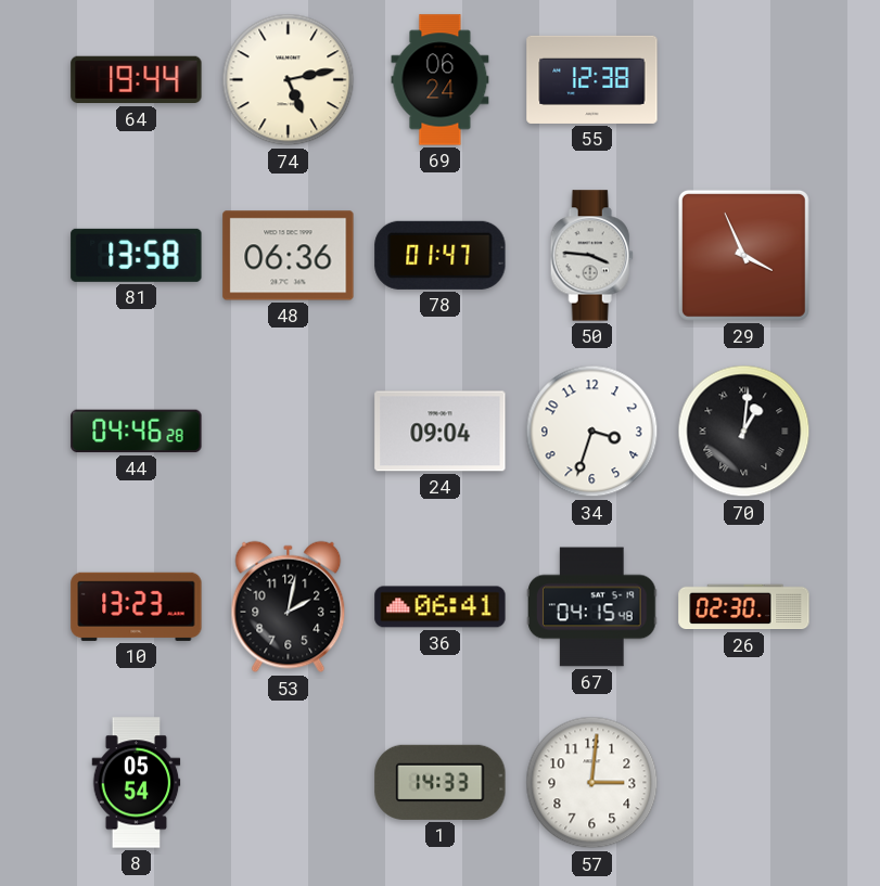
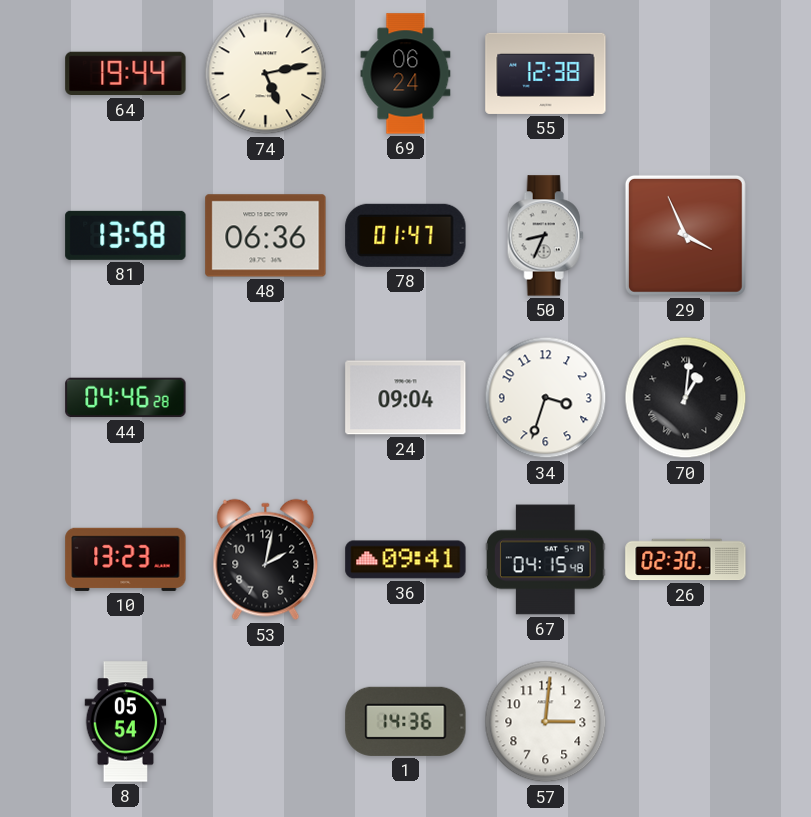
50: 3:46 -> 8:34
36: 06:41 -> 09:41
1: 14:33 -> 14:36
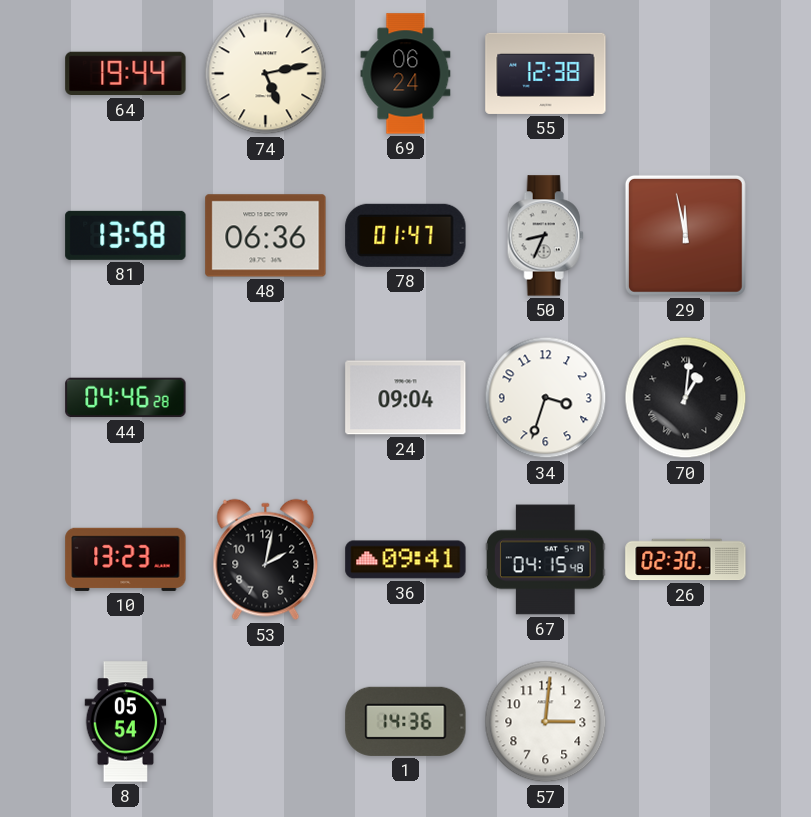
29: 3:56 -> 11:58
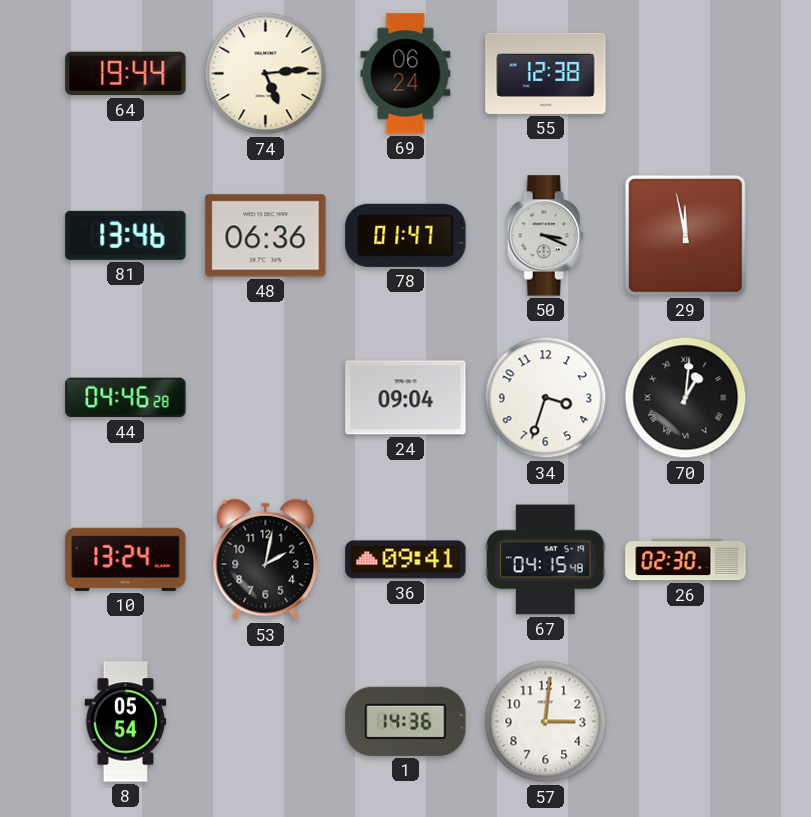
74: 5:13 -> 5:14
81: 13:58 -> 13:46
50: 8:34 -> 3:19
10: 13:23 -> 13:24
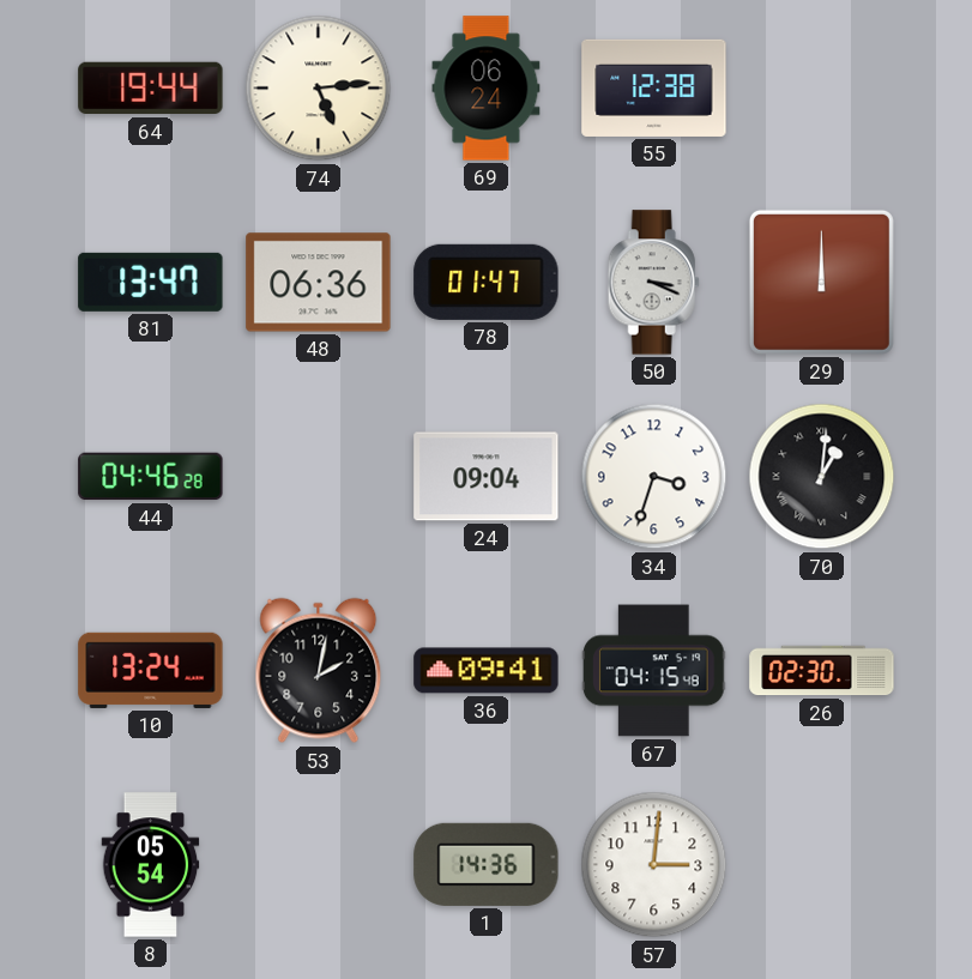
81: 13:46 -> 13:47
29: 11:58 -> 12:00
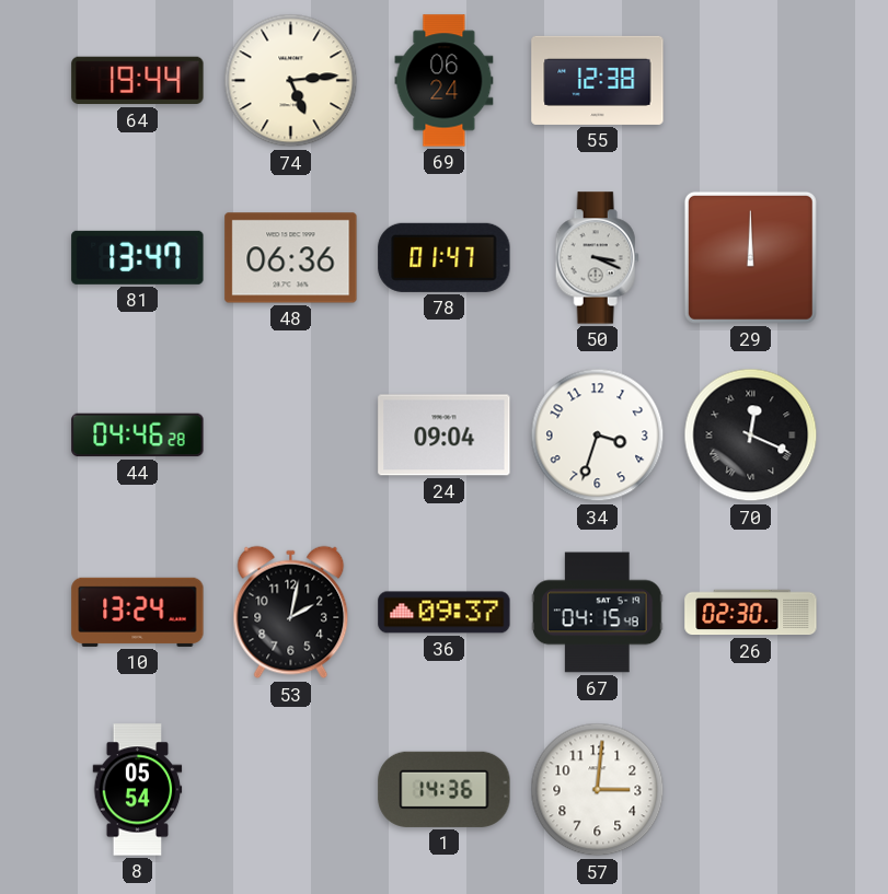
70: 1:01 -> 12:19
36: 09:41 -> 09:37
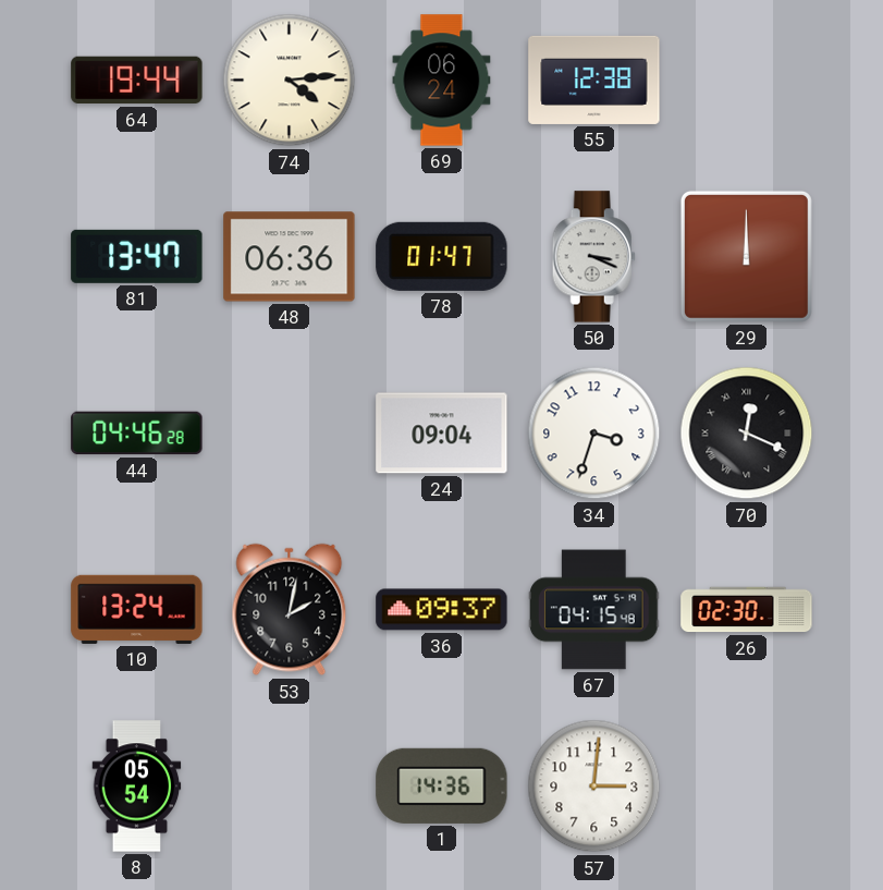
74: 5:14 -> 4:14
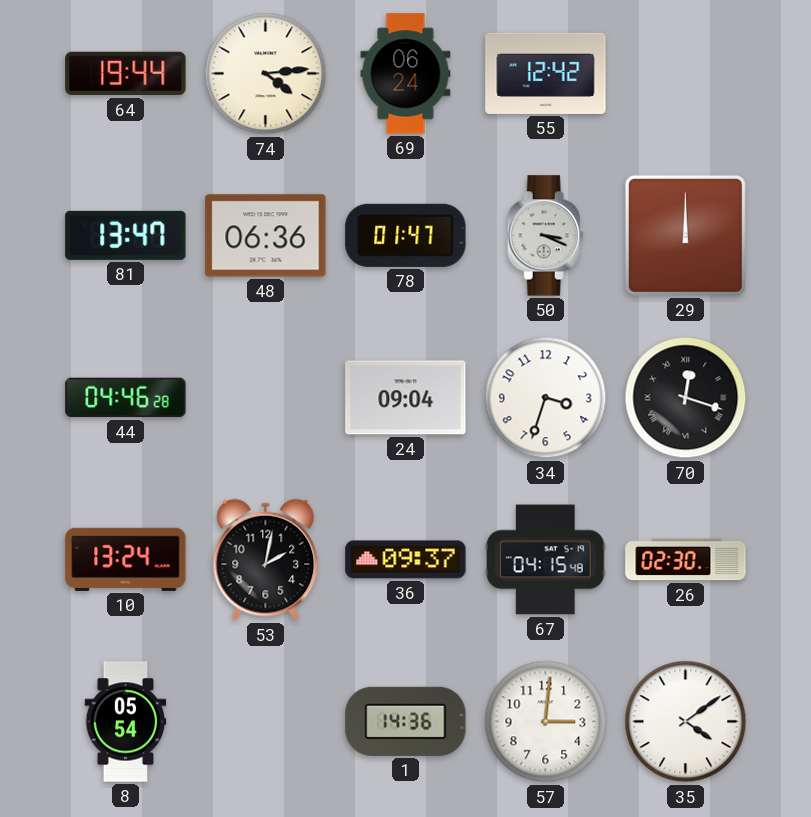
55: 12:38 -> 12:42
70: 12:19 -> 12:18
35: none -> 4:09
